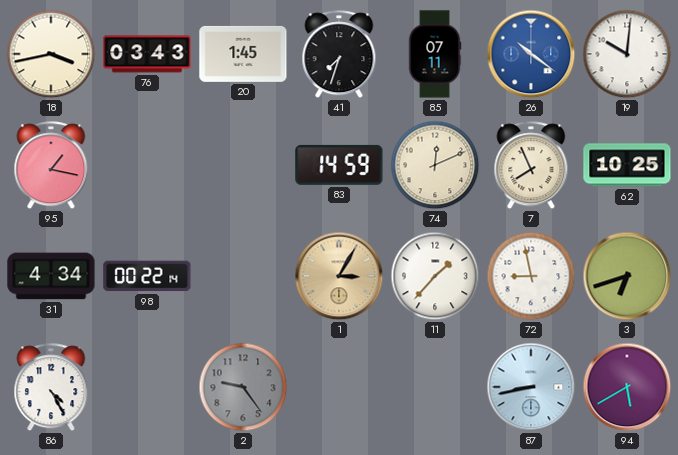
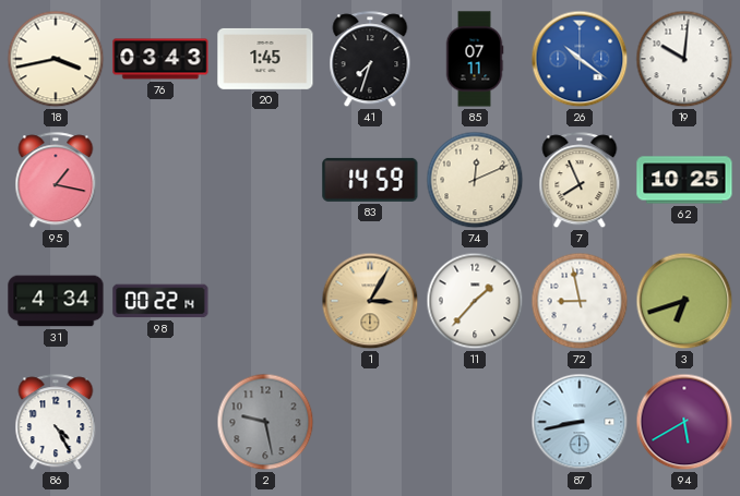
2: 9:24 -> 9:28
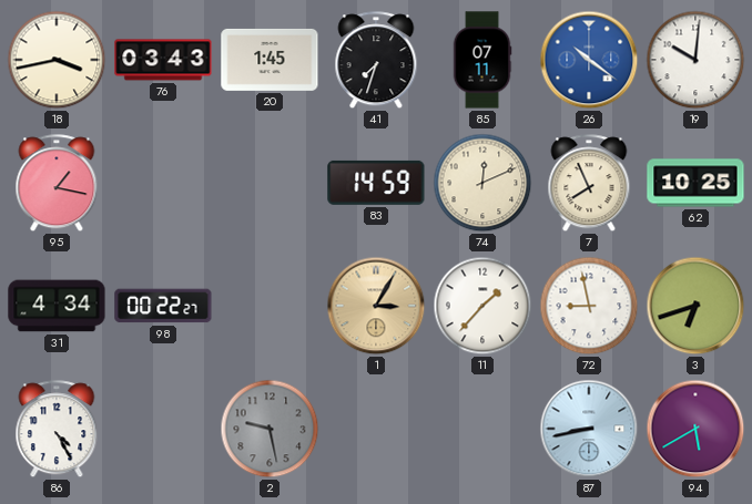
98: 00:22:14 -> 00:22:27
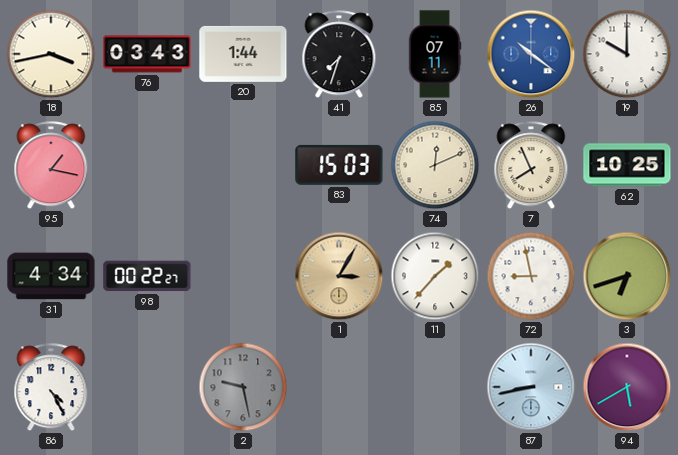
20: 1:45 -> 1:44
19: 10:01 -> 10:00
83: 14:59 -> 15:03
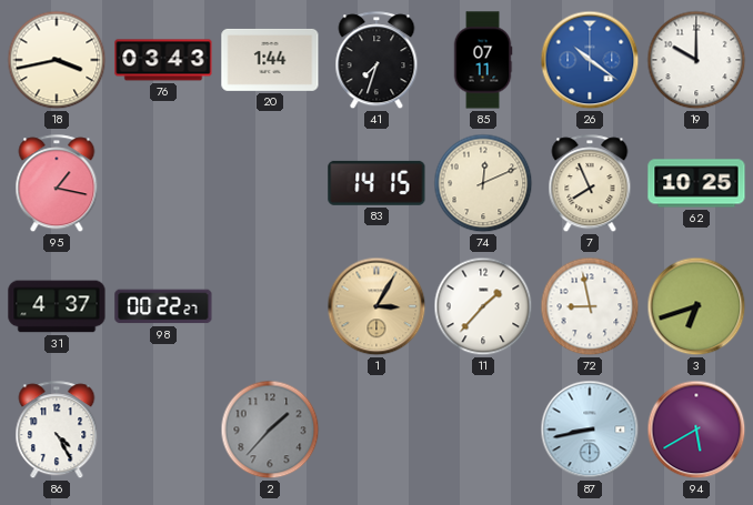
83: 15:03 -> 14:15
31: 4:34 -> 4:37
2: 9:28 -> 1:37
